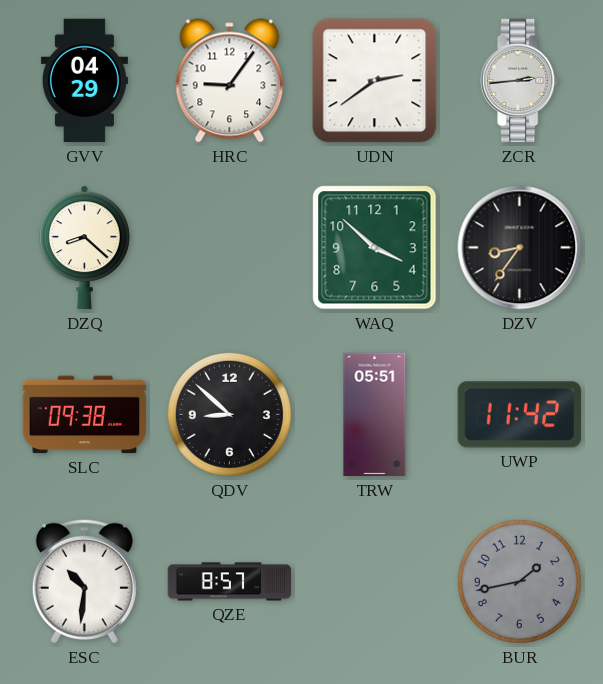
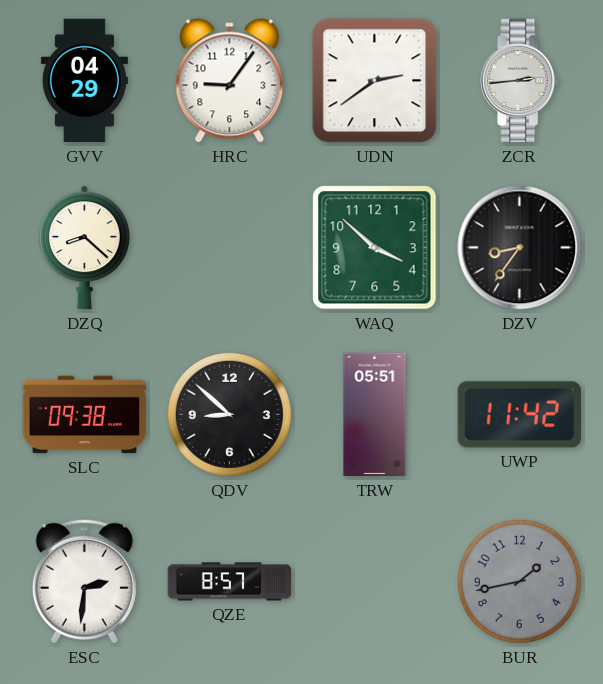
ESC: 10:31 -> 2:31
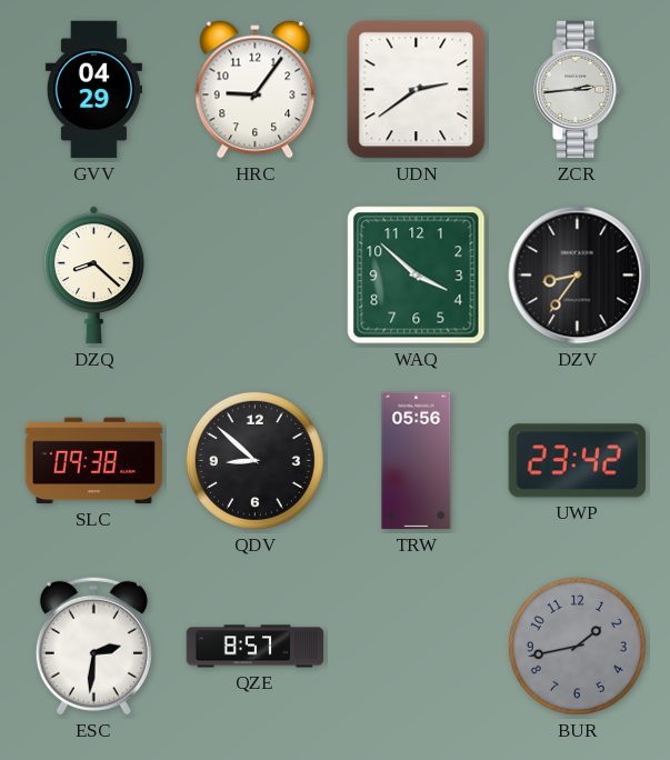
TRW: 05:51 -> 05:56
UWP: 11:42 -> 23:42
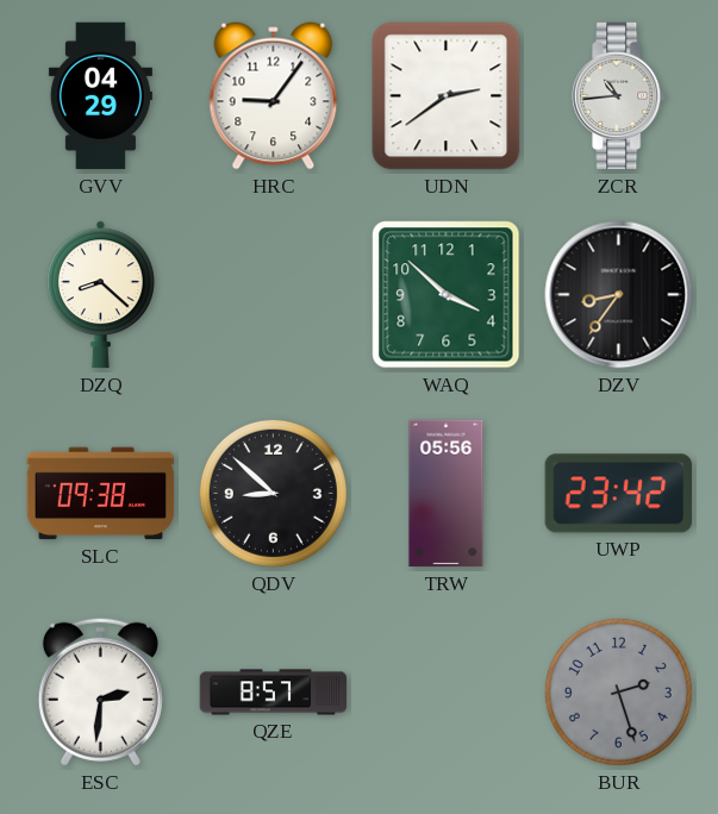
ZCR: 2:44 -> 10:44
BUR: 1:43 -> 2:27
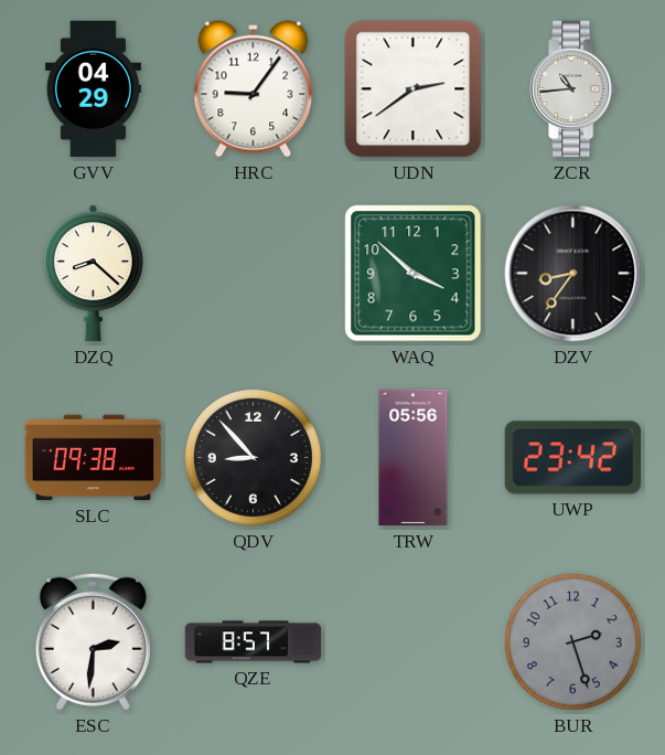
QDV: 8:52 -> 8:53
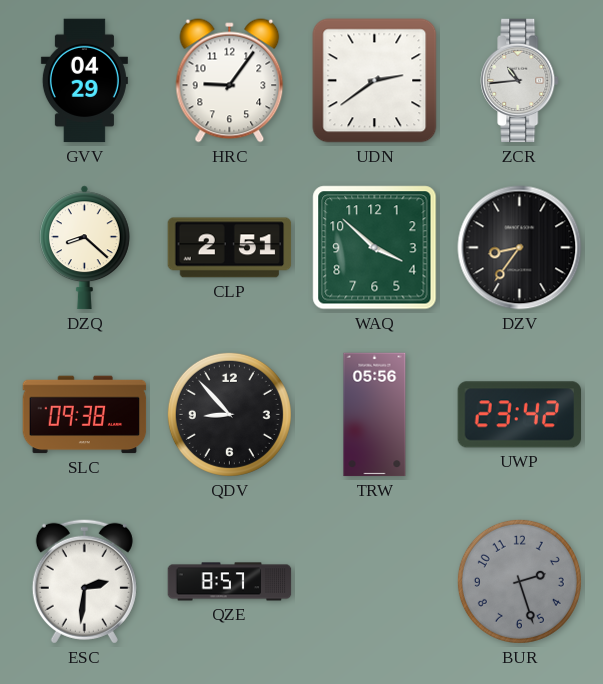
CLP: none -> 2:51
